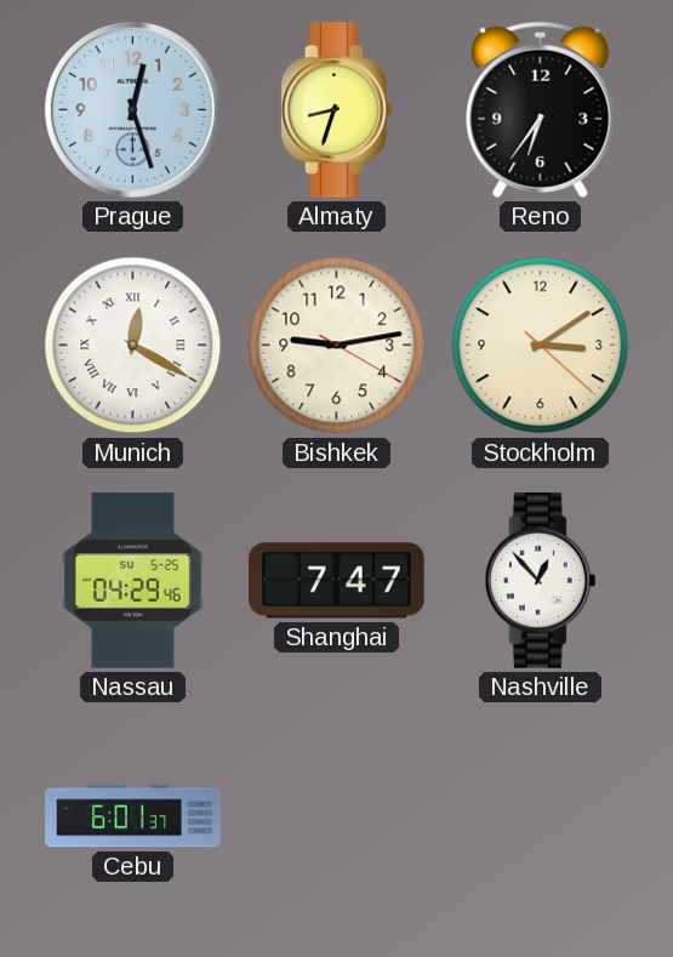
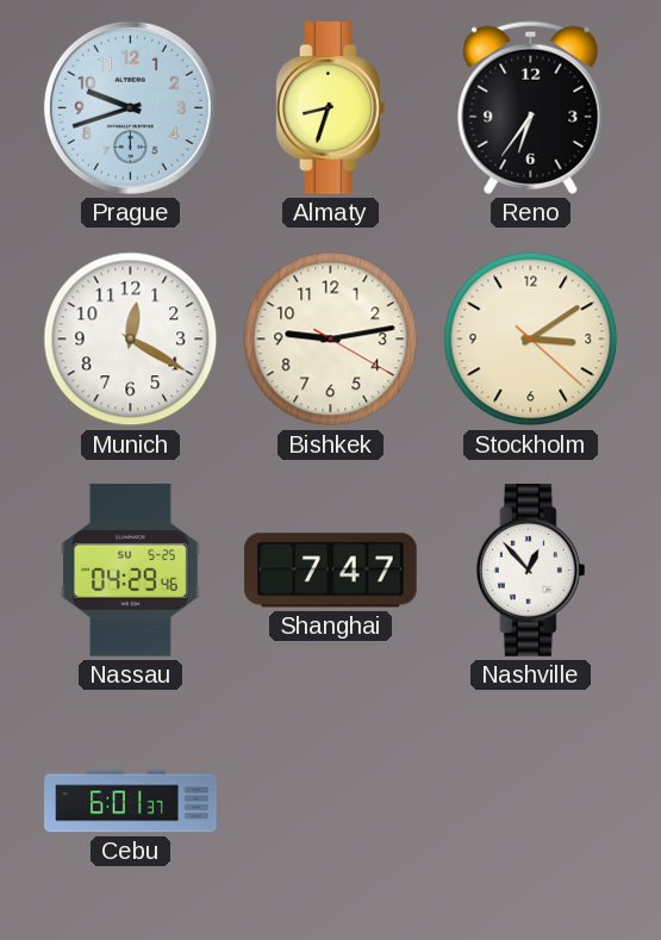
Prague: 12:27 -> 9:42
Munich numerals: Roman -> Arabic
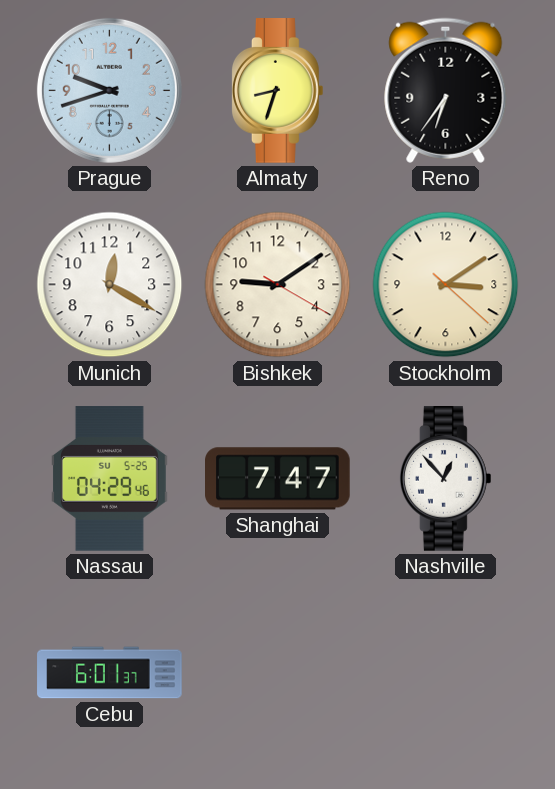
Bishkek: 9:13 -> 9:09
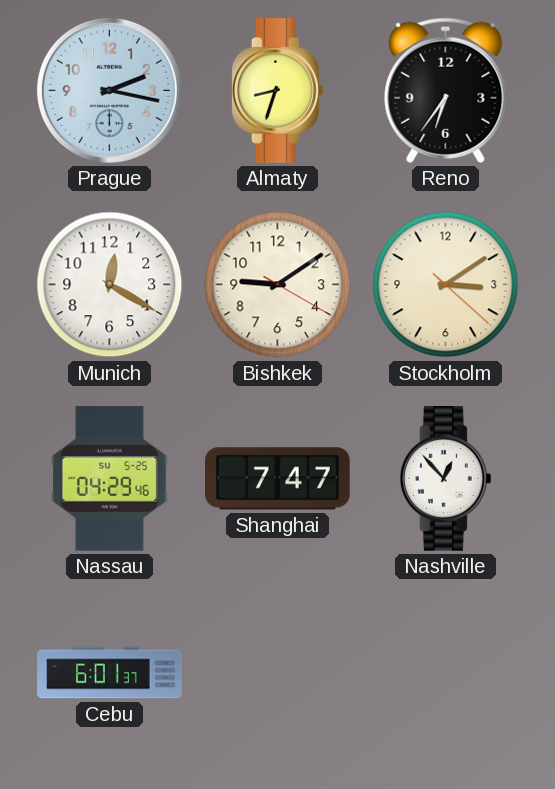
Prague: 9:42 -> 2:17
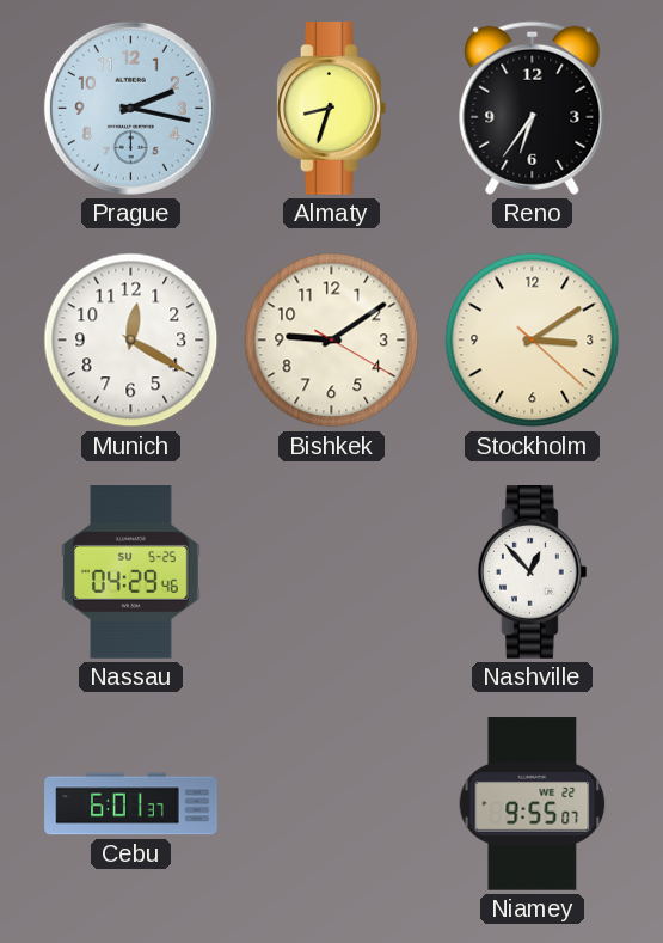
Shanghai: 7:47 -> none
Niamey: none -> 9:55
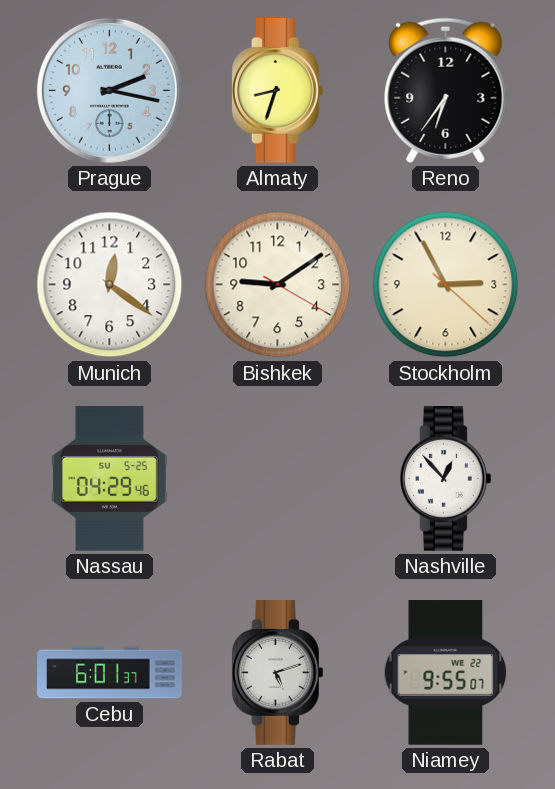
Munich: 12:20 -> 12:21
Stockholm: 3:09 -> 2:55
Rabat: none -> 5:12
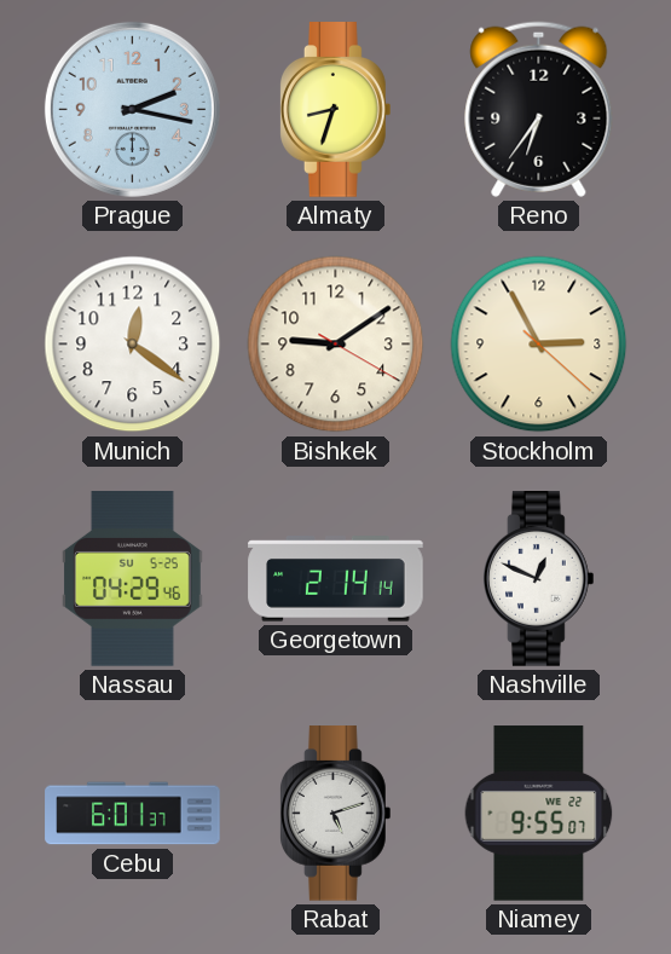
Georgetown: none -> 2:14
Nashville: 12:53 -> 12:49
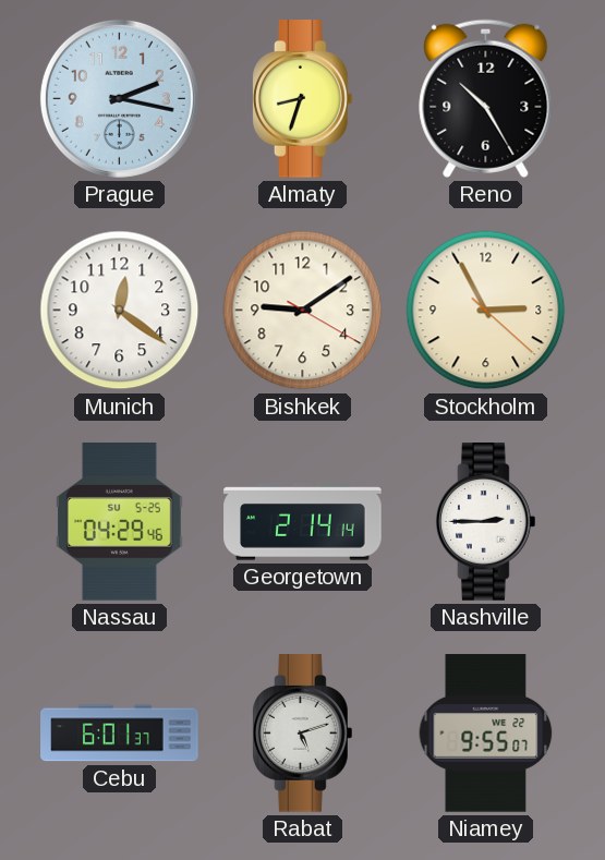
Reno: 6:36 -> 10:25
Nashville: 12:49 -> 2:45
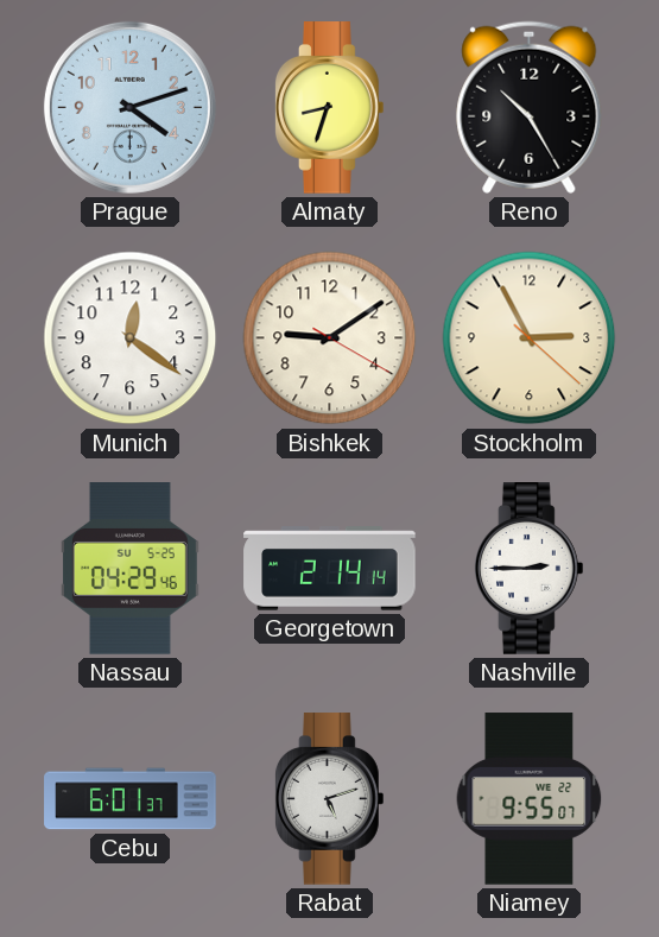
Prague: 2:17 -> 4:12
